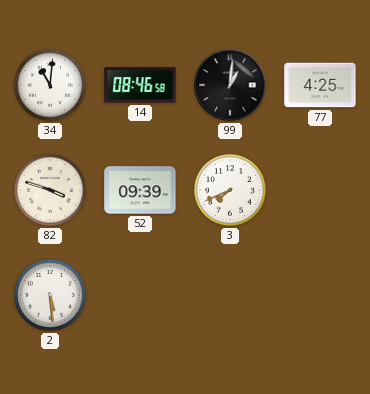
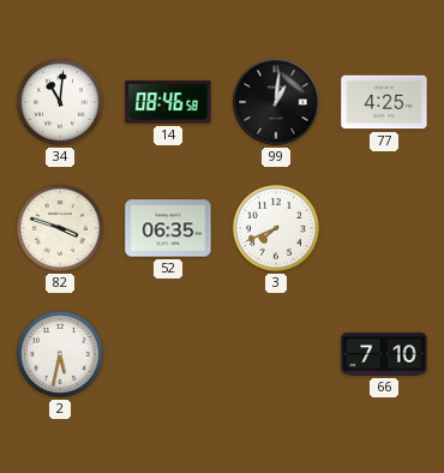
52: 09:39 -> 06:35
2: 5:29 -> 5:32
66: none -> 7:10
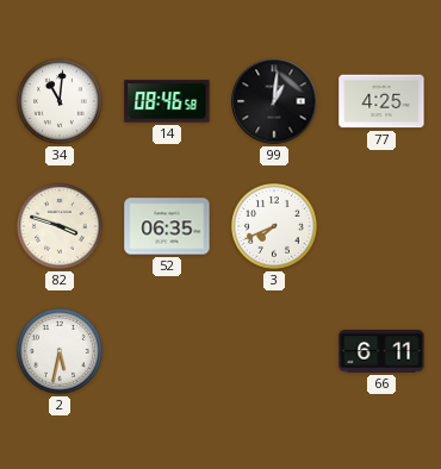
66: 7:10 -> 6:11
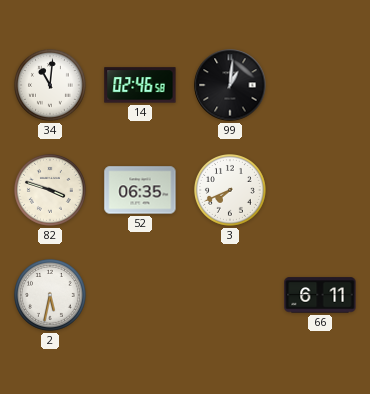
14: 08:46 -> 02:46
77: 4:25 -> none
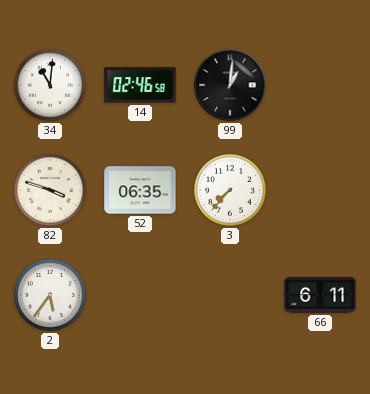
3: 7:41 -> 7:37
2: 5:32 -> 5:36
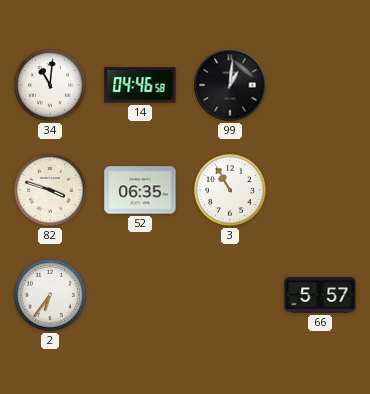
14: 02:46 -> 04:46
3: 7:37 -> 10:55
2: 5:36 -> 6:36
66: 6:11 -> 5:57
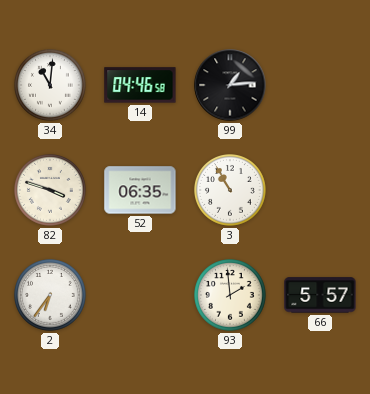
99: 1:01 -> 1:14
93: none -> 1:59
